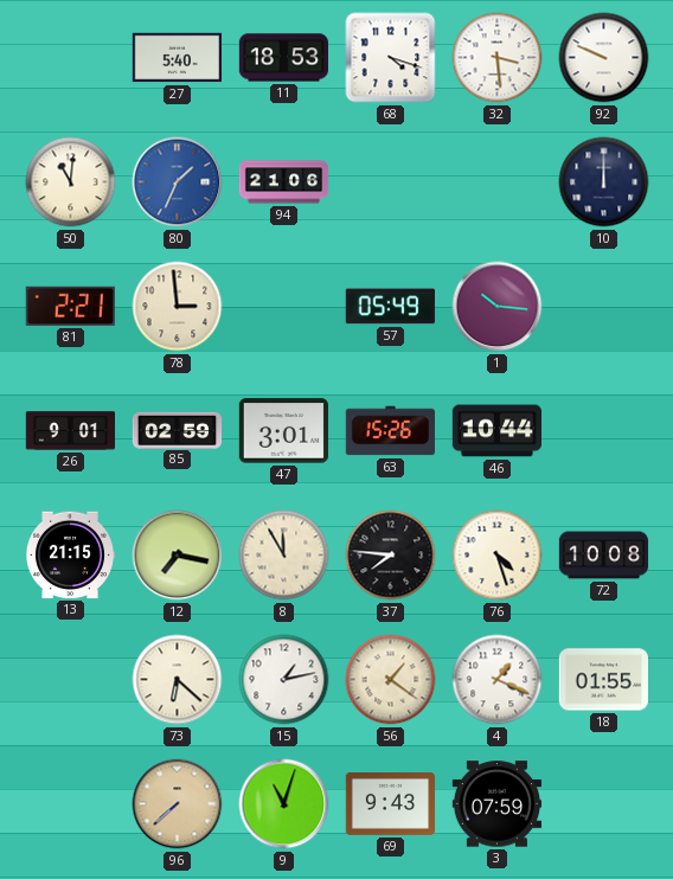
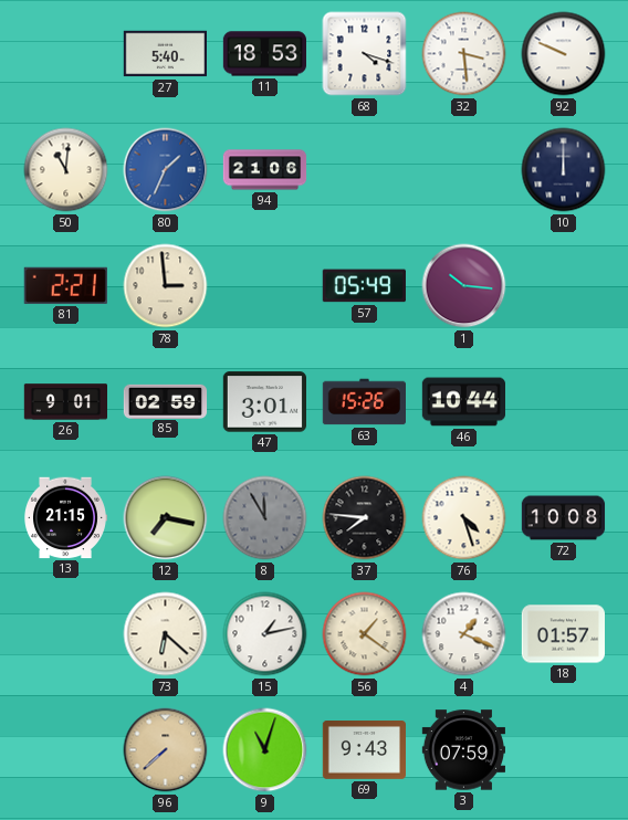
8 dial: cream -> grey
18: 01:55 -> 01:57
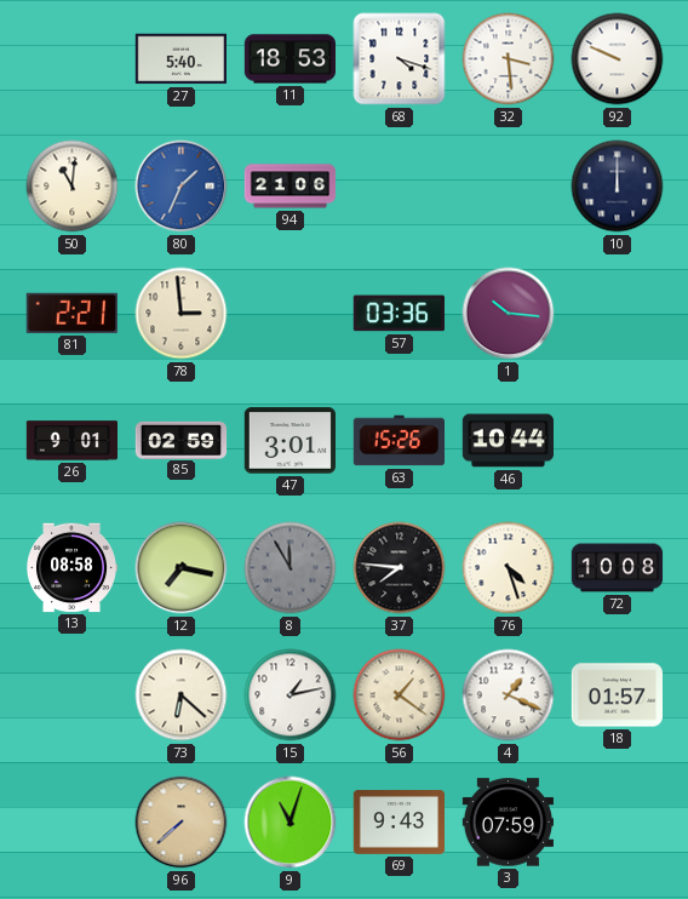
57: 05:49 -> 03:36
13: 21:15 -> 08:58
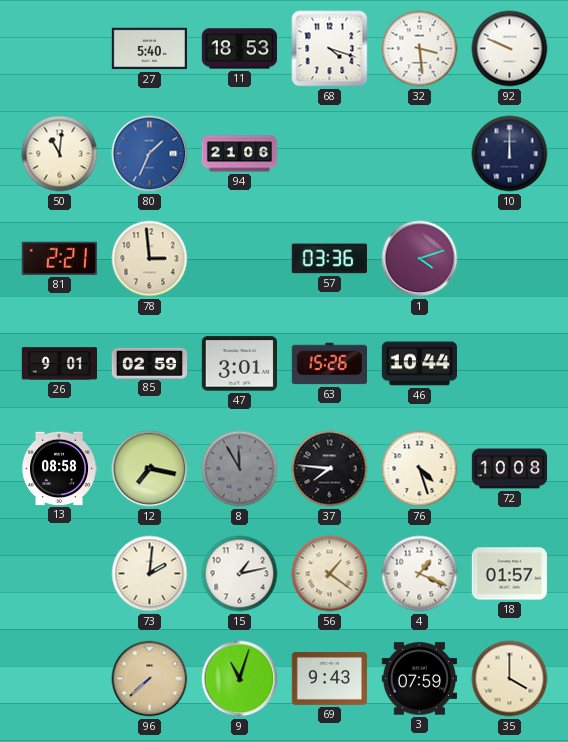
1: 10:16 -> 4:12
73: 6:22 -> 2:01
35: none -> 4:00
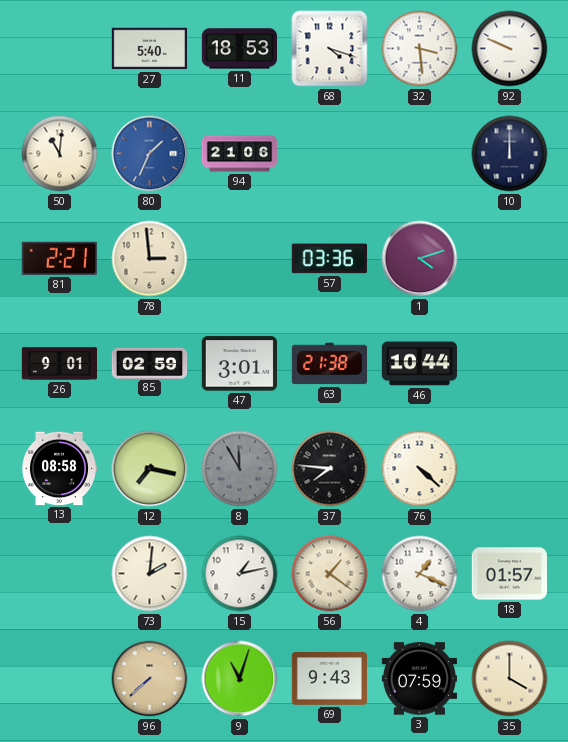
63: 15:26 -> 21:38
76: 4:27 -> 4:22
72: 10:08 -> none
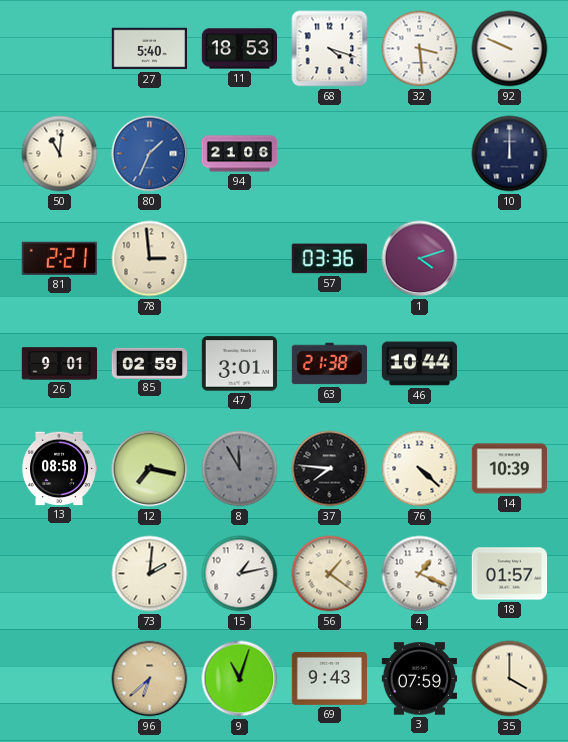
14: none -> 10:39
96: 7:38 -> 6:38
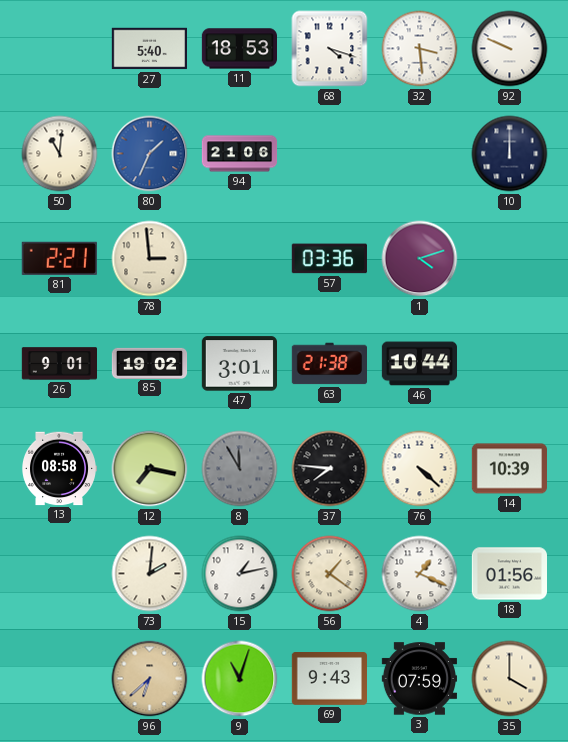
85: 02:59 -> 19:02
18: 01:57 -> 01:56
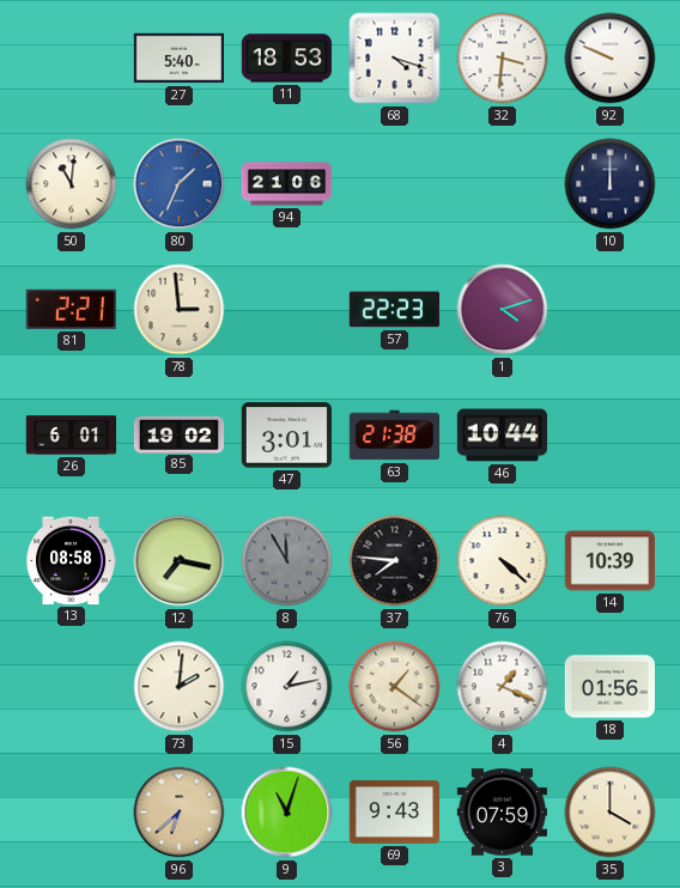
32: 3:29 -> 3:31
57: 03:36 -> 22:23
26: 9:01 -> 6:01
